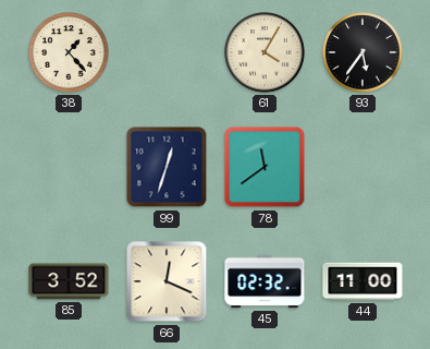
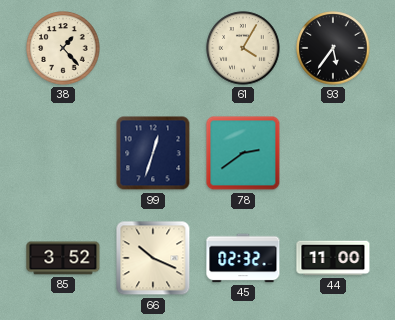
78: 11:39 -> 2:39
66: 12:19 -> 10:19
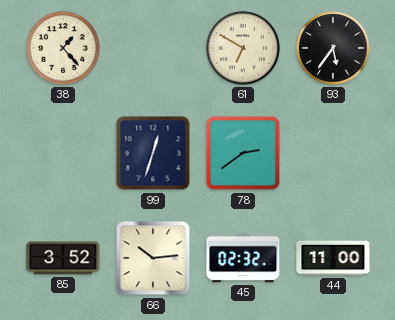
61: 4:05 -> 6:50
66: 10:19 -> 10:14
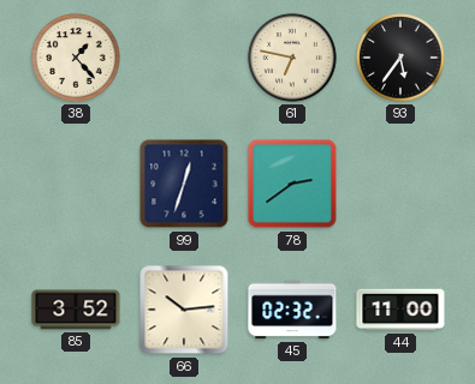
61: 6:50 -> 6:47
